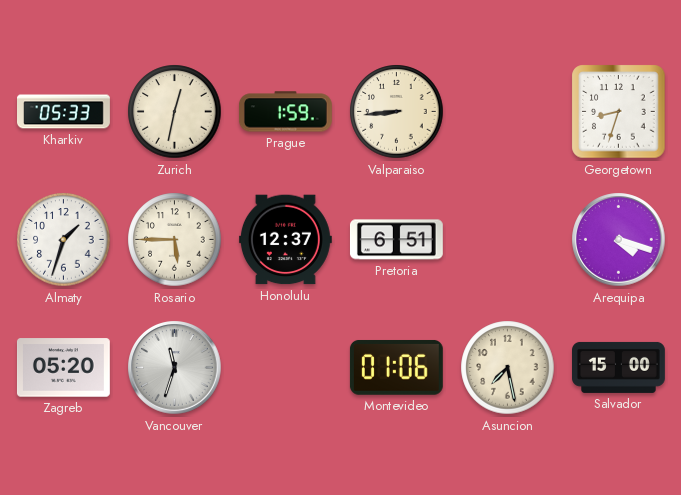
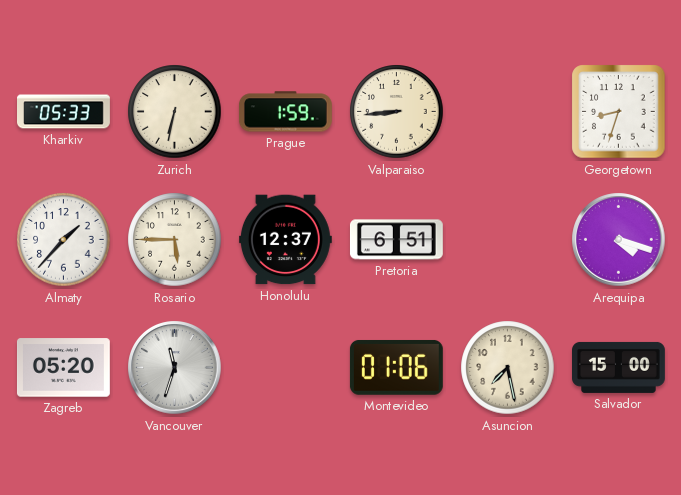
Zurich: 12:32 -> 6:32
Almaty: 1:33 -> 1:37
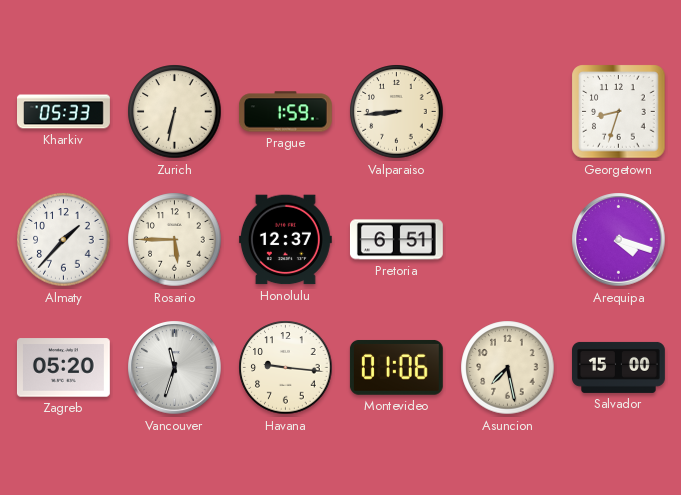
Havana: none -> 9:16
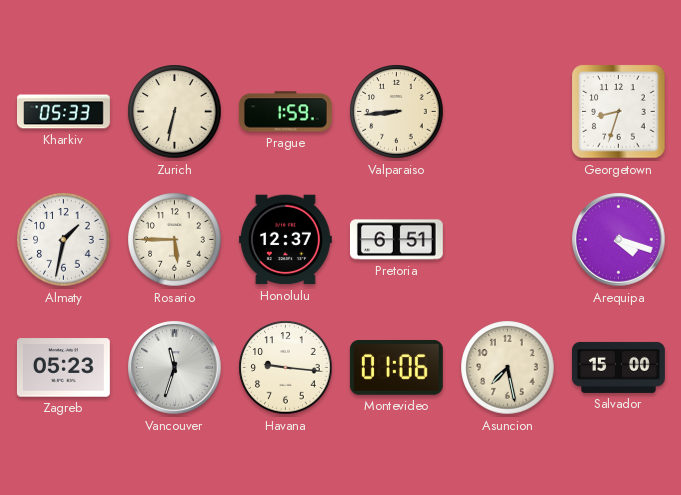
Almaty: 1:37 -> 1:32
Zagreb: 05:20 -> 05:23
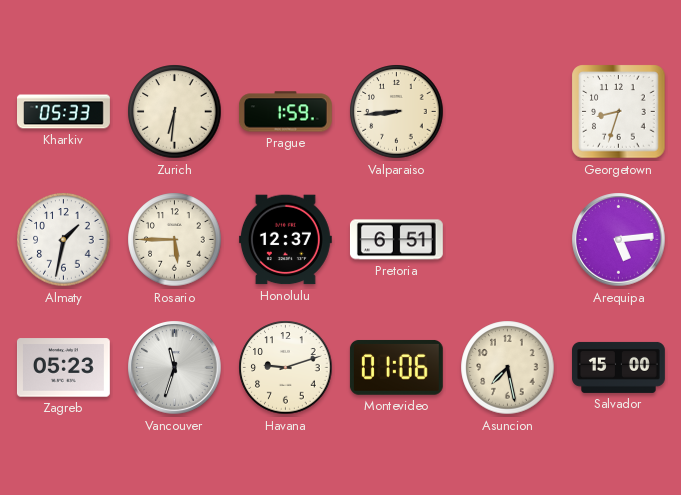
Zurich: 6:32 -> 6:31
Arequipa: 4:18 -> 5:14
Havana: 9:16 -> 9:12
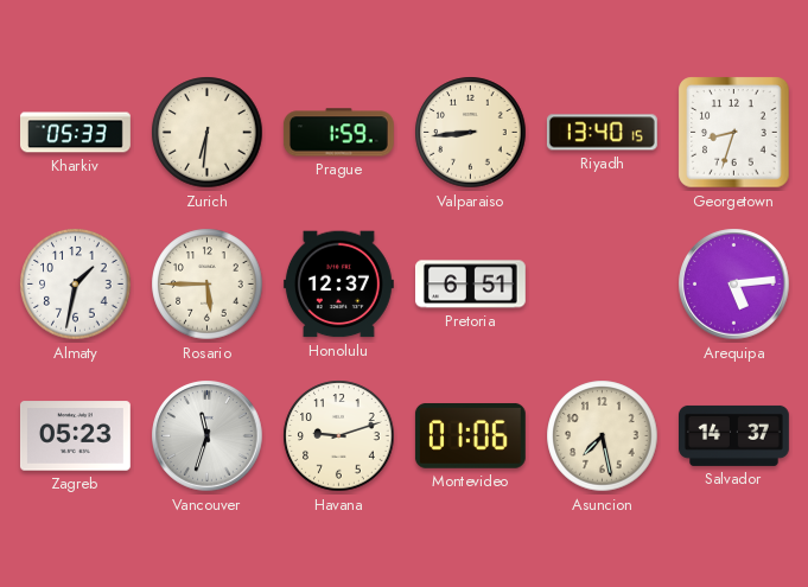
Riyadh: none -> 13:40
Salvador: 15:00 -> 14:37
